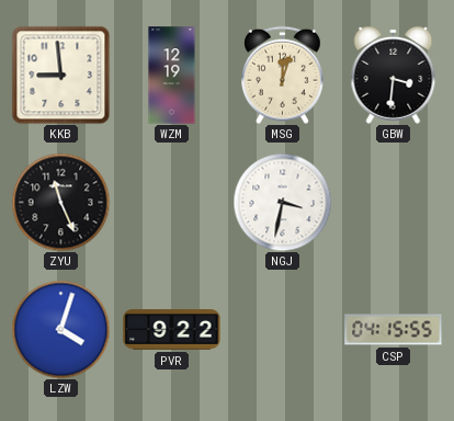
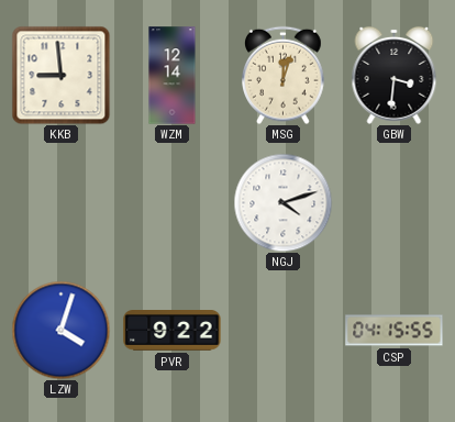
WZM: 12:19 -> 12:14
ZYU: 11:26 -> none
NGJ: 3:32 -> 4:12
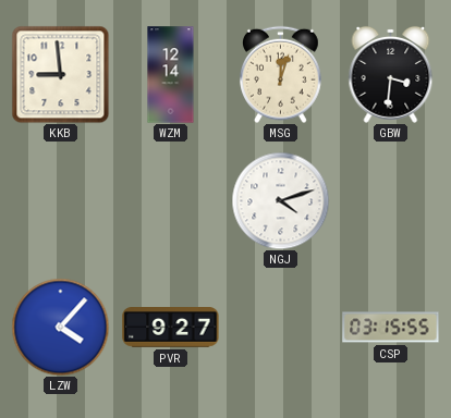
LZW: 4:03 -> 4:07
PVR: 9:22 -> 9:27
CSP: 04:15 -> 03:15
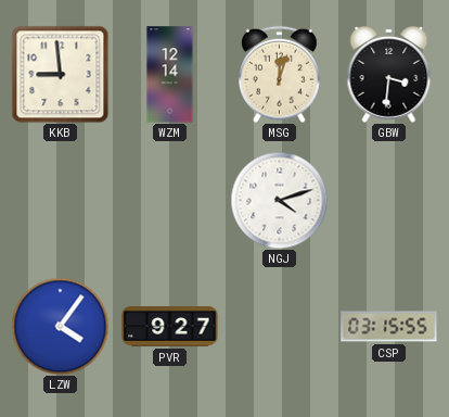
LZW: 4:07 -> 4:06
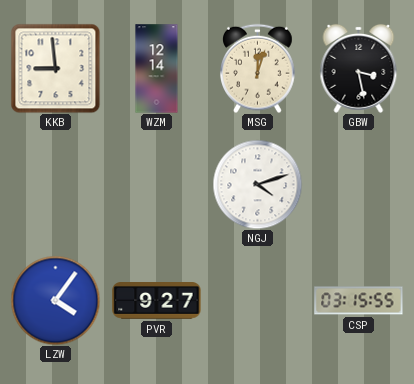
GBW: 3:31 -> 3:28
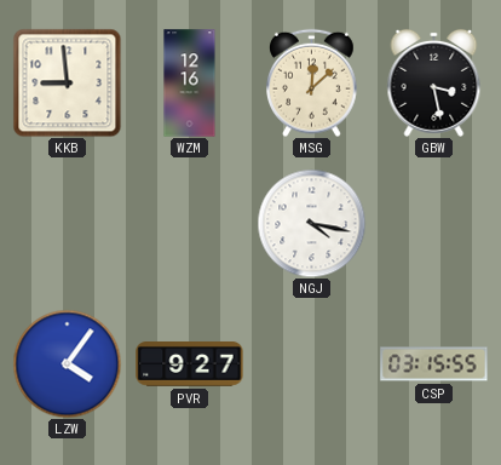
WZM: 12:14 -> 12:16
MSG: 12:03 -> 12:08
NGJ: 4:12 -> 4:17
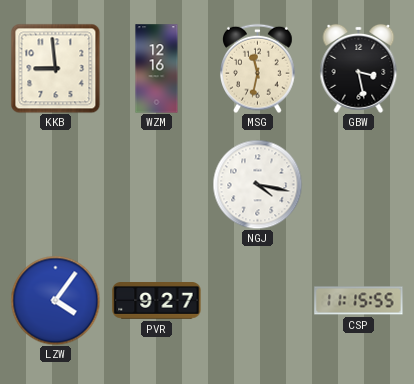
MSG: 12:08 -> 11:32
CSP: 03:15 -> 11:15
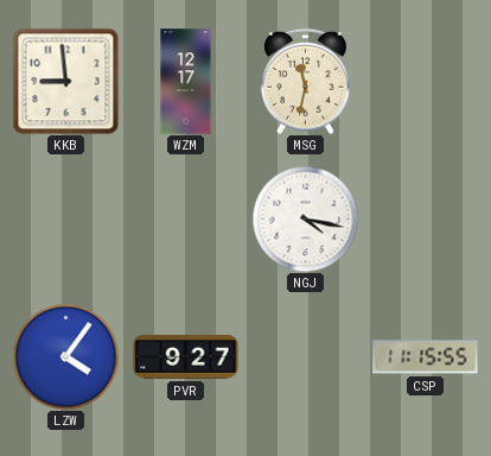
WZM: 12:16 -> 12:17
GBW: 3:28 -> none
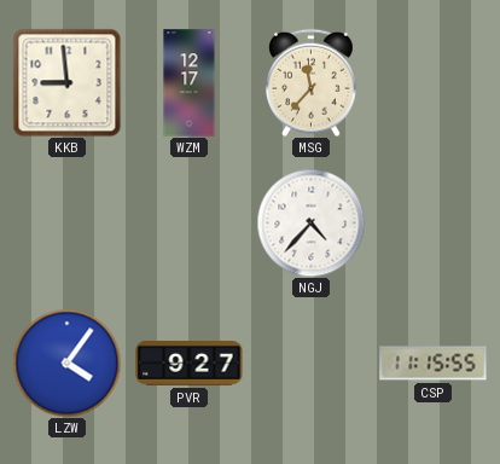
MSG: 11:32 -> 11:37
NGJ: 4:17 -> 4:37
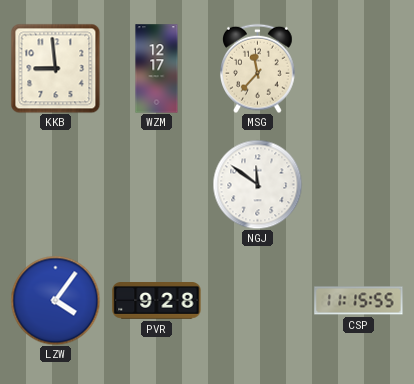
NGJ: 4:37 -> 11:51
PVR: 9:27 -> 9:28
